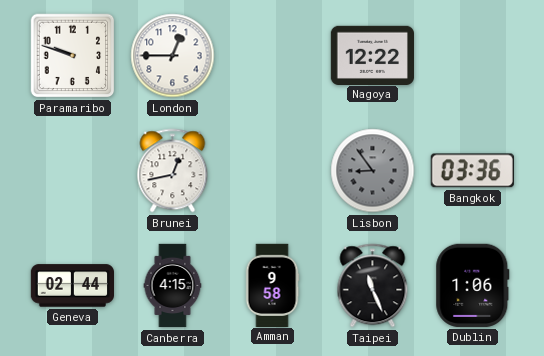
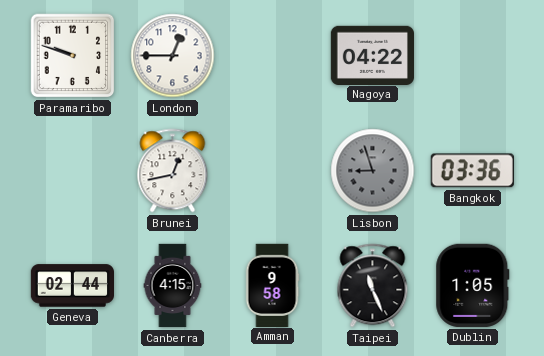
Nagoya: 12:22 -> 04:22
Lisbon: 8:54 -> 8:57
Dublin: 1:06 -> 1:05
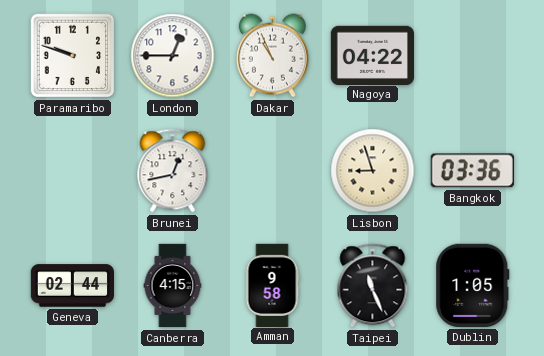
Dakar: none -> 10:56
Lisbon dial: grey -> cream
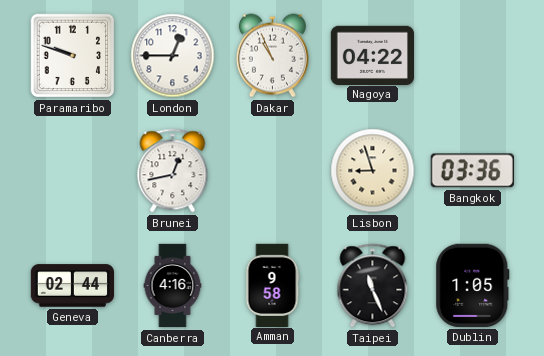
Canberra: 4:15 -> 4:16
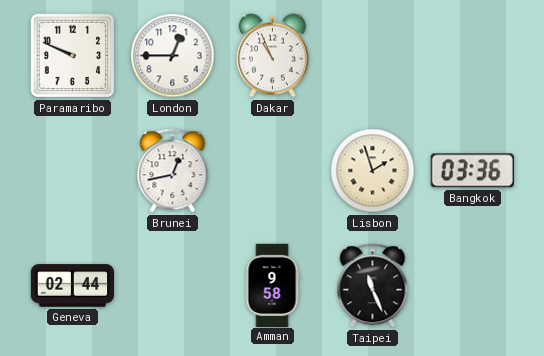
Paramaribo: 9:48 -> 9:49
Nagoya: 04:22 -> none
Lisbon: 8:57 -> 1:57
Canberra: 4:16 -> none
Dublin: 1:05 -> none
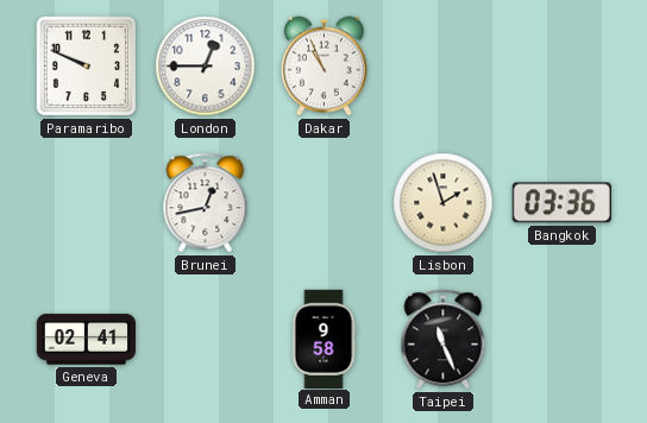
Geneva: 02:44 -> 02:41
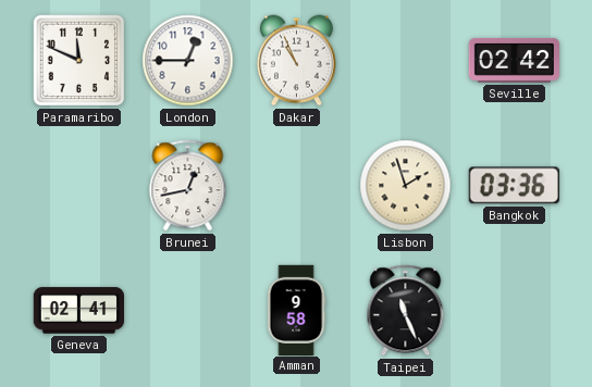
Paramaribo: 9:49 -> 11:49
Seville: none -> 02:42
